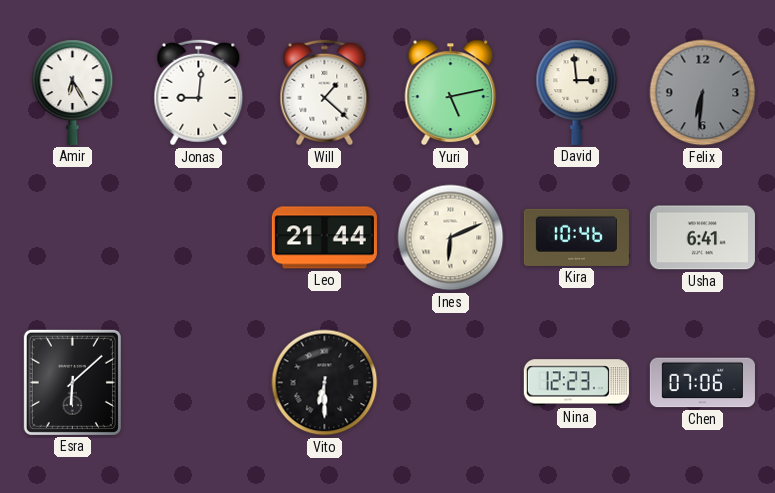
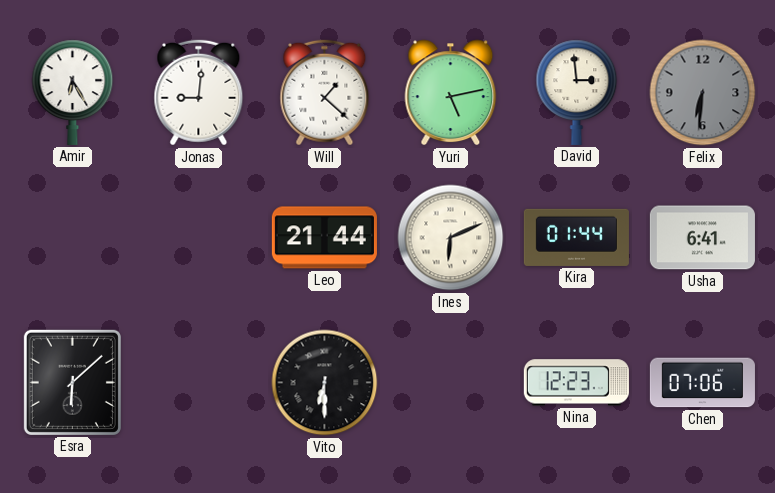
Kira: 10:46 -> 01:44
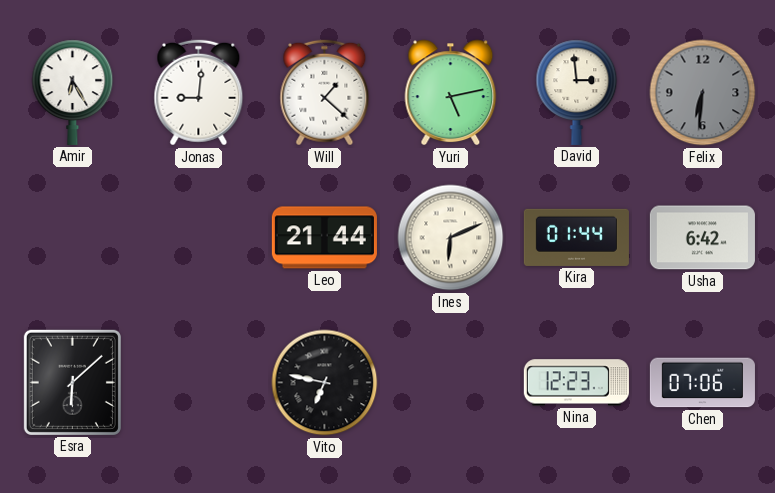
Usha: 6:41 -> 6:42
Vito: 6:30 -> 6:47
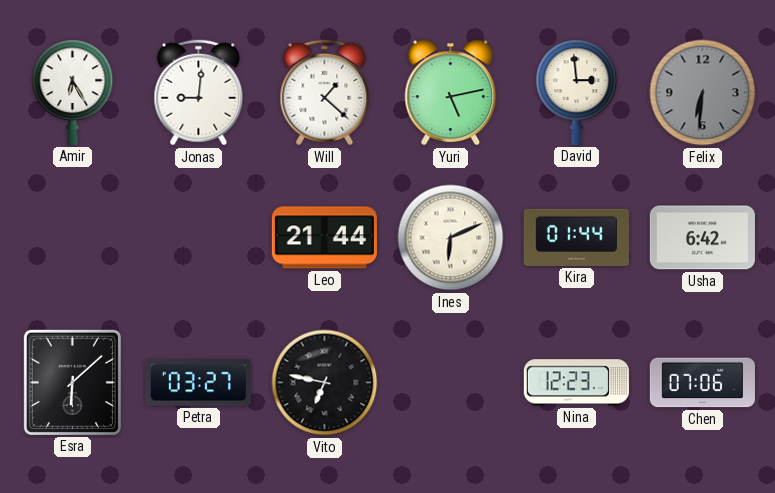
Petra: none -> 03:27
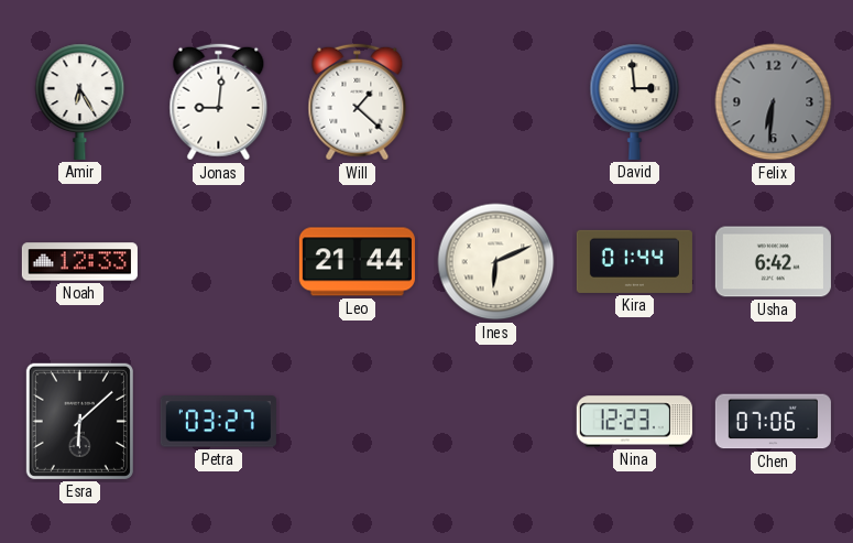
Yuri: 5:13 -> none
Noah: none -> 12:33
Vito: 6:47 -> none
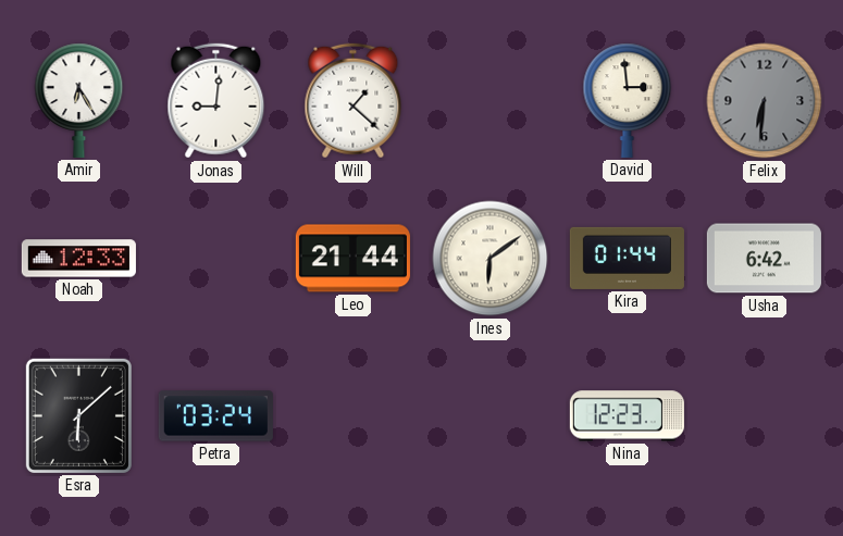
Ines: 6:11 -> 6:09
Petra: 03:27 -> 03:24
Chen: 07:06 -> none
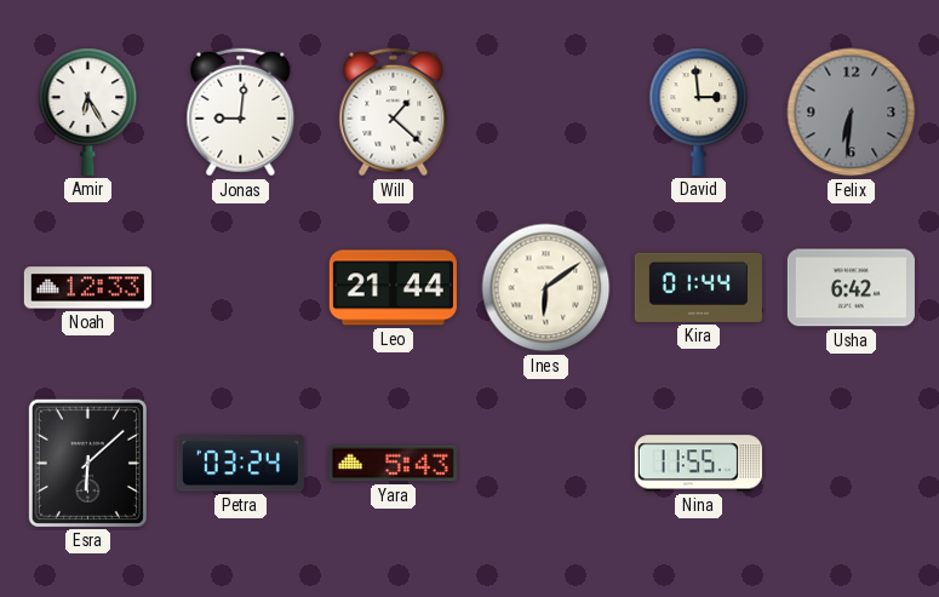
Yara: none -> 5:43
Nina: 12:23 -> 11:55
